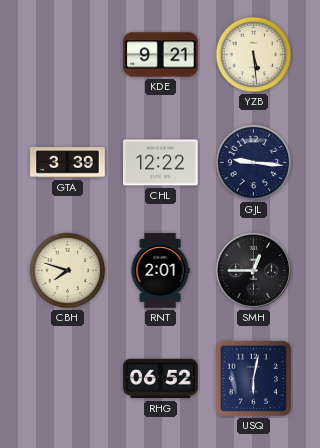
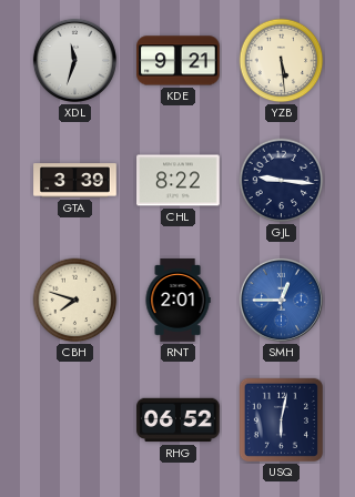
XDL: none -> 11:33
CHL: 12:22 -> 8:22
SMH dial: black -> blue
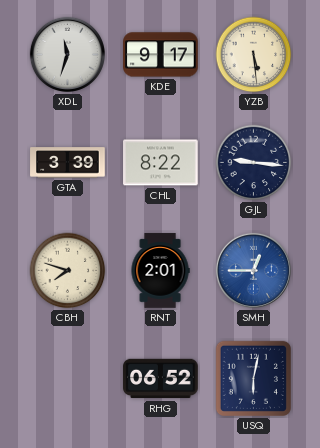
KDE: 9:21 -> 9:17
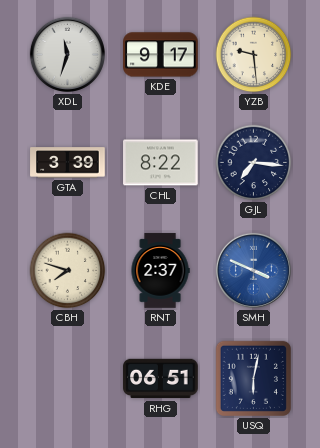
YZB: 5:29 -> 9:29
GJL: 9:16 -> 7:16
RNT: 2:01 -> 2:37
SMH: 12:45 -> 3:49
RHG: 06:52 -> 06:51
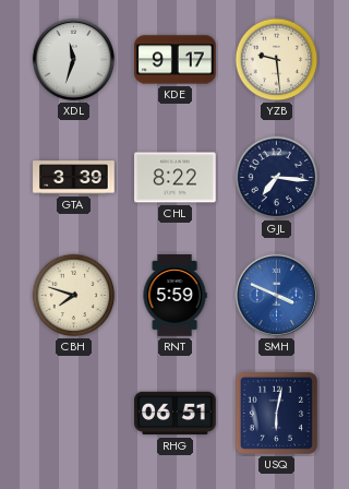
RNT: 2:37 -> 5:59
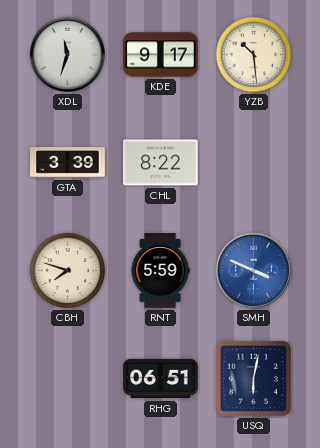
YZB: 9:29 -> 10:29
GJL: 7:16 -> none
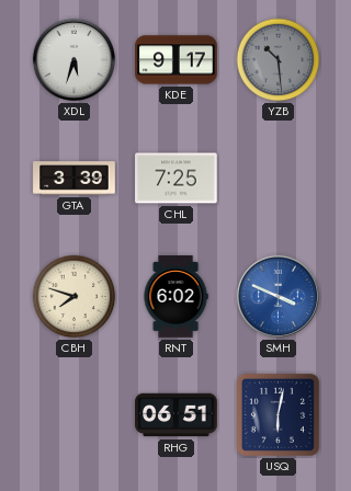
XDL: 11:33 -> 5:33
YZB dial: cream -> grey
CHL: 8:22 -> 7:25
RNT: 5:59 -> 6:02
